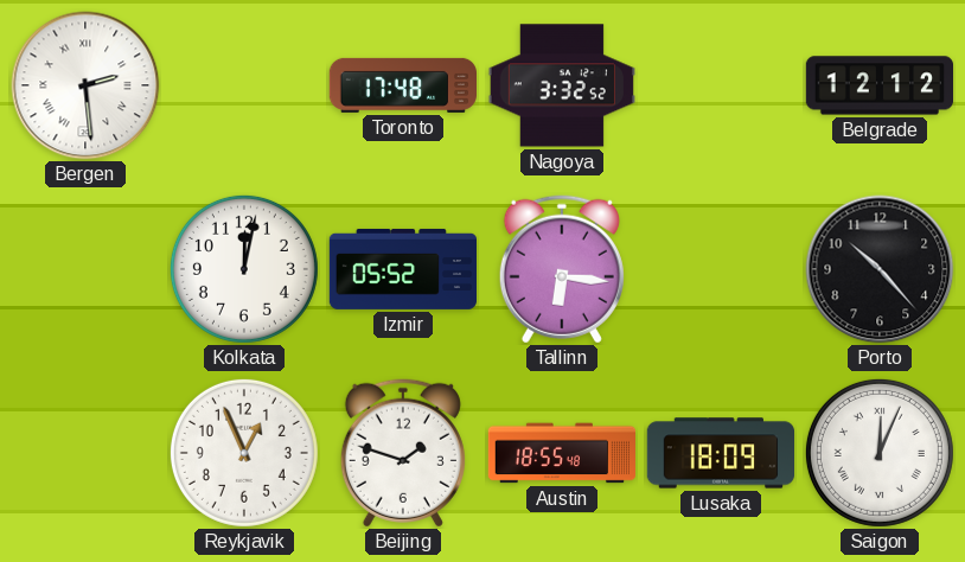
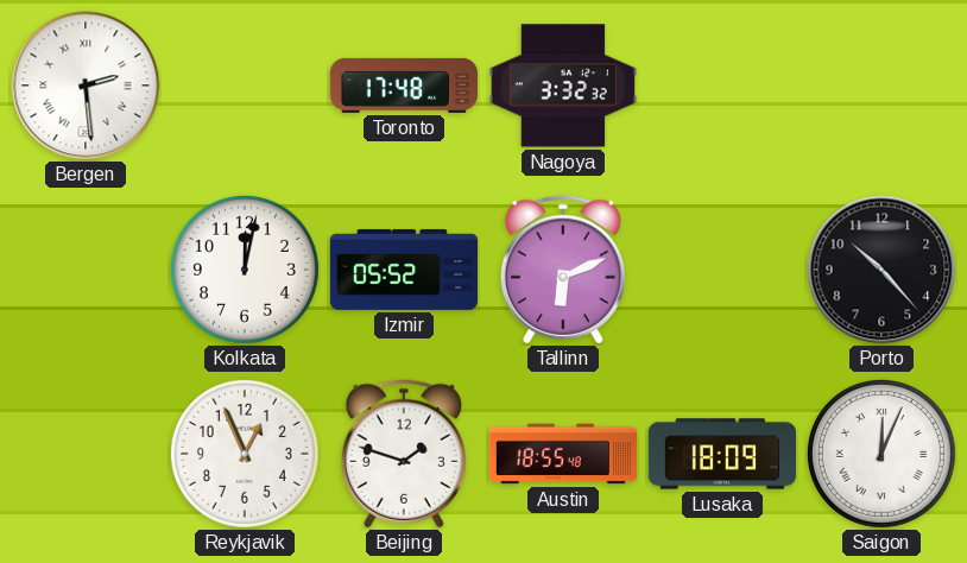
Nagoya: 3:32:52 -> 3:32:32
Belgrade: 12:12 -> none
Tallinn: 6:16 -> 6:11
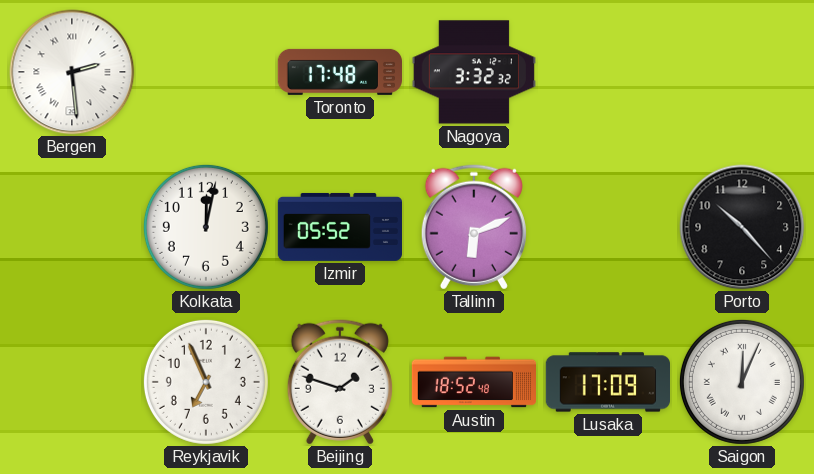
Reykjavik: 12:56 -> 6:56
Austin: 18:55 -> 18:52
Lusaka: 18:09 -> 17:09
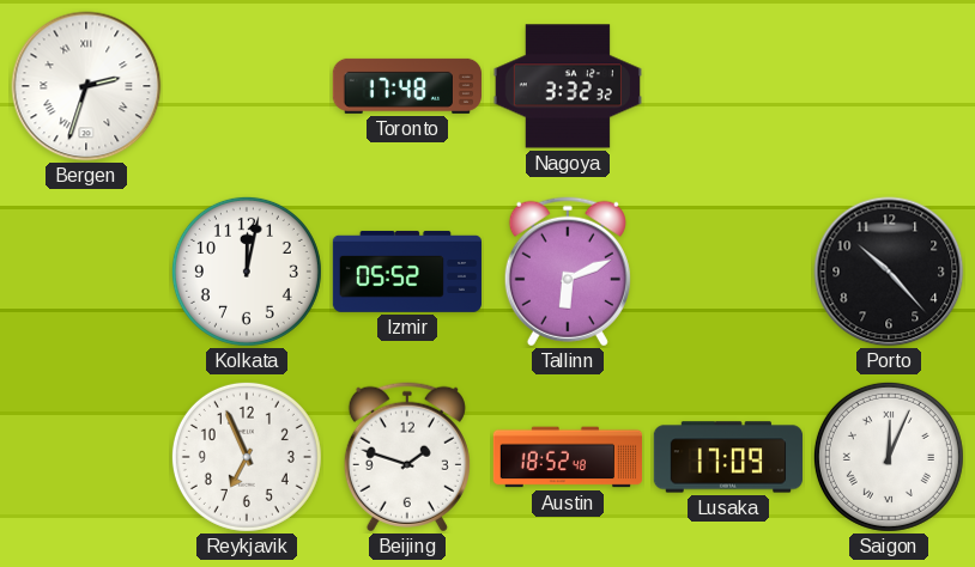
Bergen: 2:29 -> 2:33
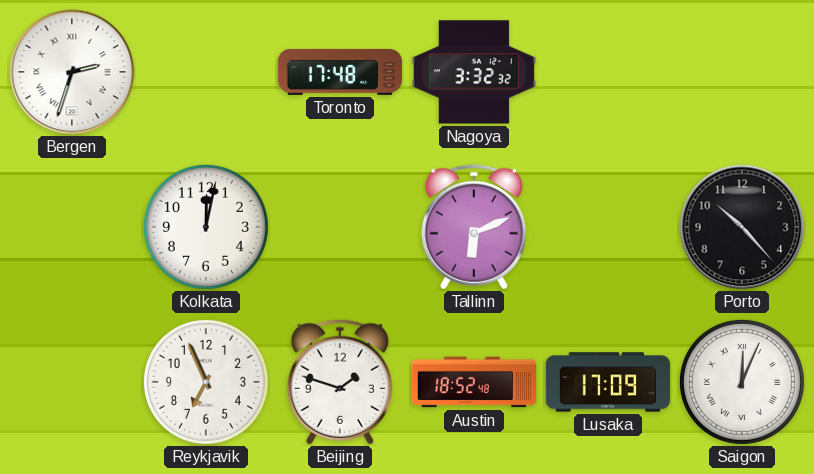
Izmir: 05:52 -> none
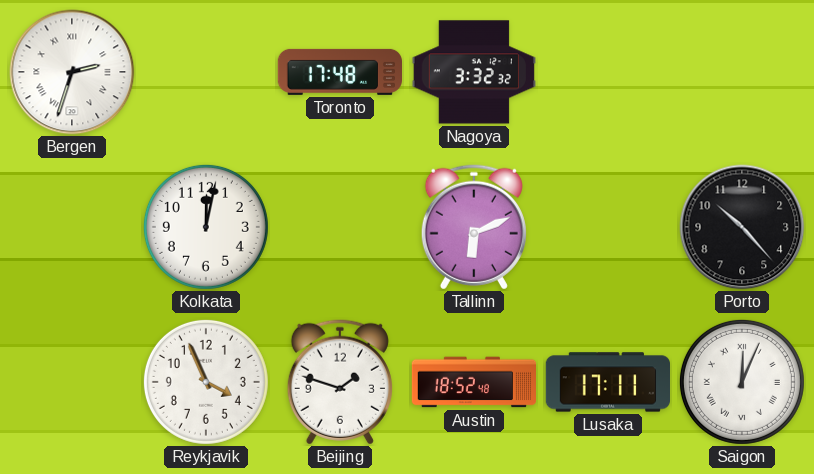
Reykjavik: 6:56 -> 3:56
Lusaka: 17:09 -> 17:11
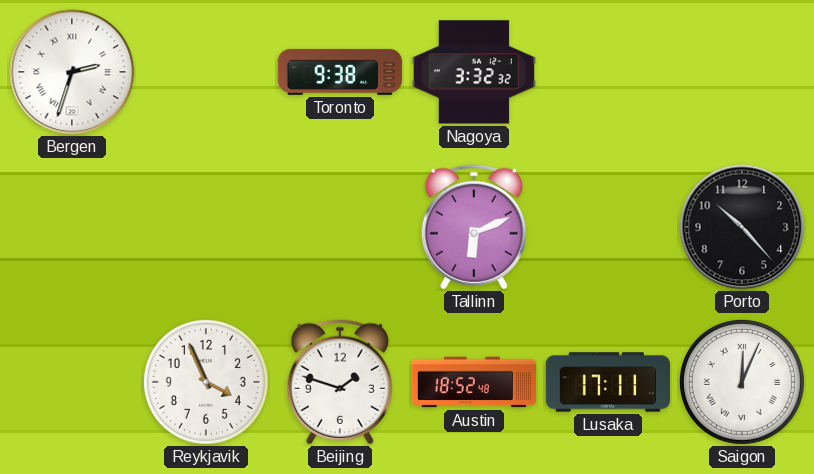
Toronto: 17:48 -> 9:38
Kolkata: 12:02 -> none
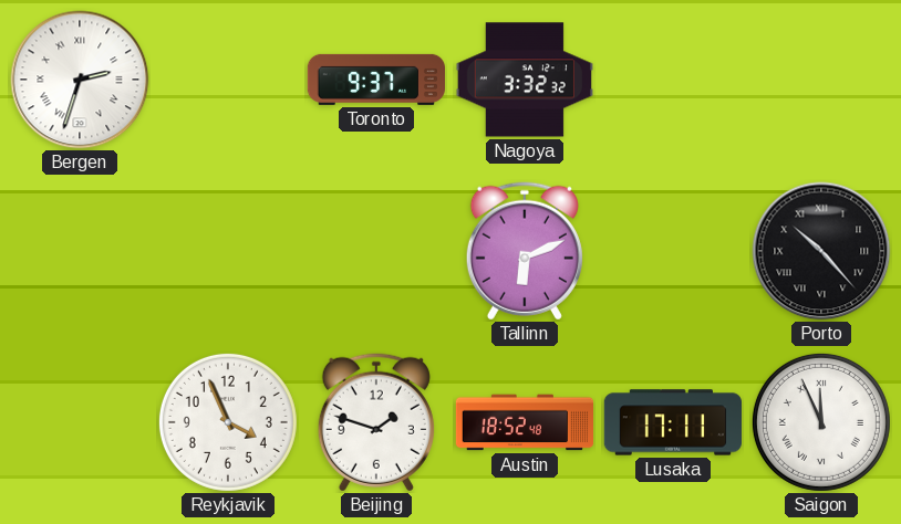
Toronto: 9:38 -> 9:37
Porto numerals: Arabic -> Roman
Saigon: 12:04 -> 11:56
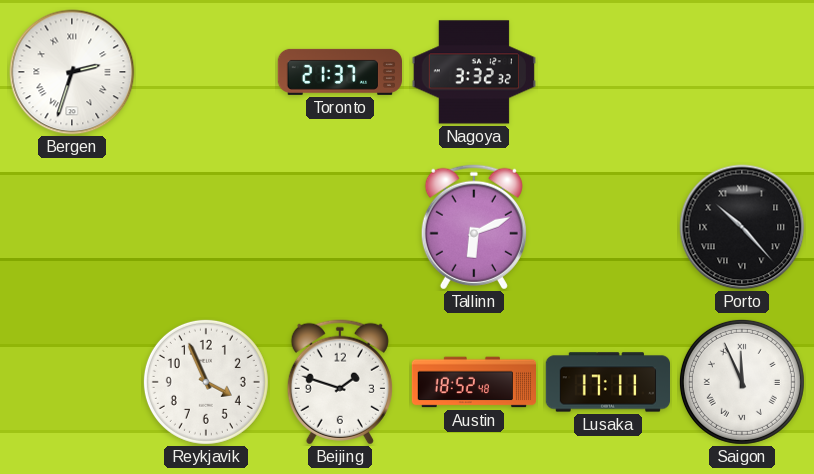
Toronto: 9:37 -> 21:37
